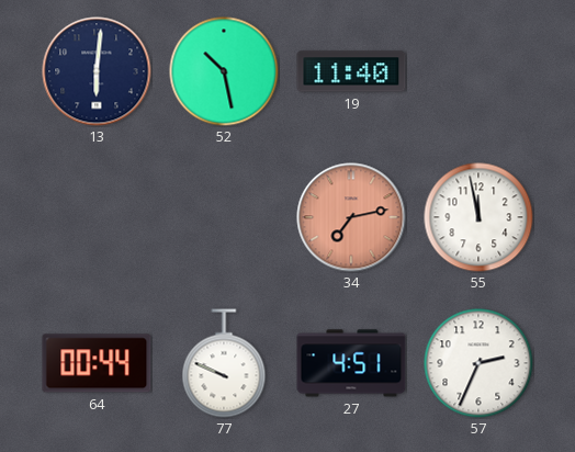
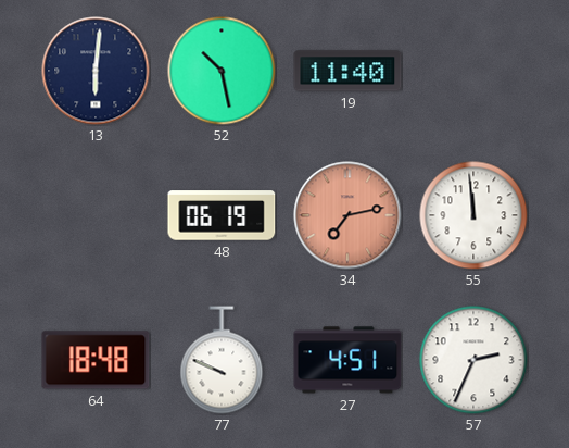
48: none -> 06:19
55: 11:58 -> 11:59
64: 00:44 -> 18:48
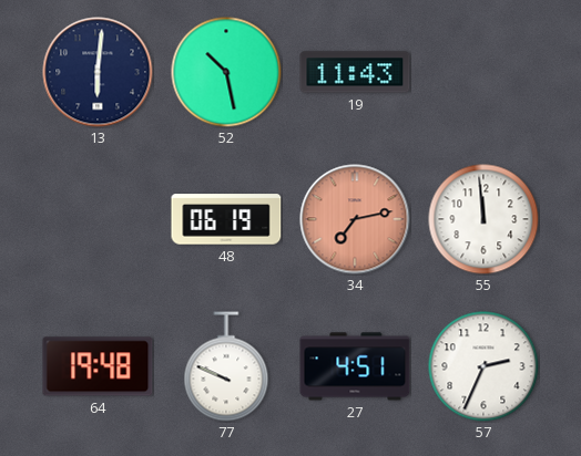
19: 11:40 -> 11:43
64: 18:48 -> 19:48
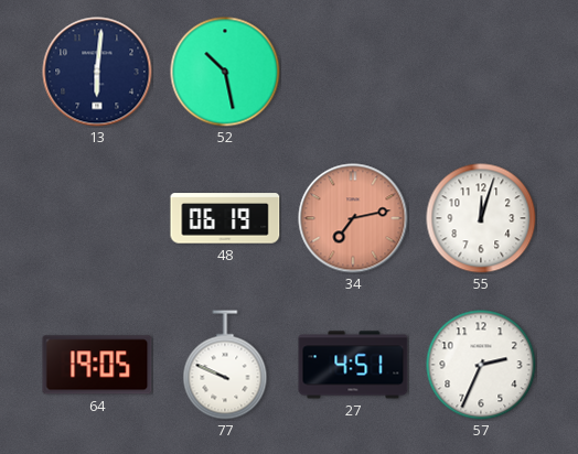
19: 11:43 -> none
55: 11:59 -> 12:03
64: 19:48 -> 19:05
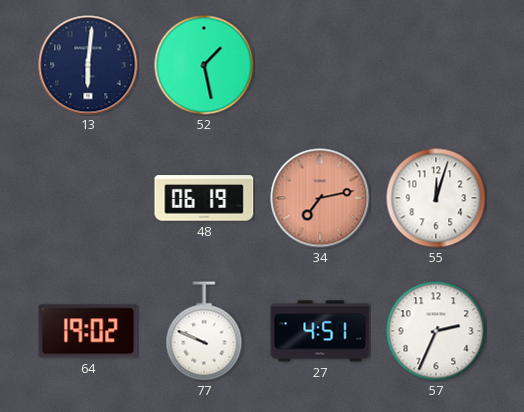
52: 10:28 -> 1:28
64: 19:05 -> 19:02
